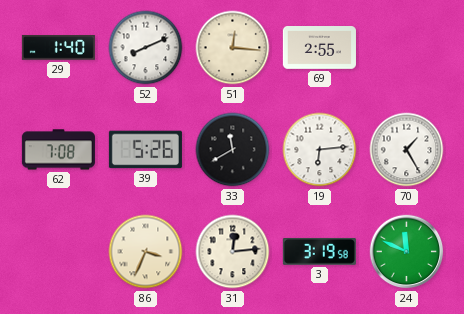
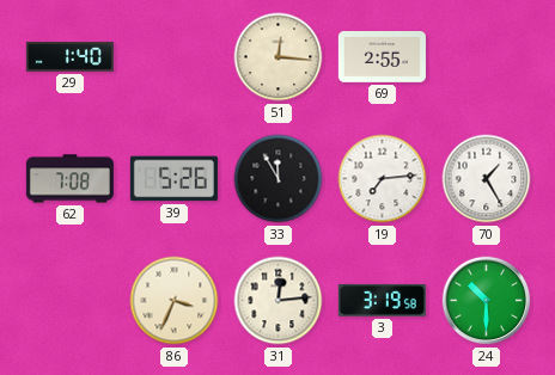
52: 8:11 -> none
33: 11:40 -> 11:55
19: 6:14 -> 7:14
24: 11:49 -> 10:30
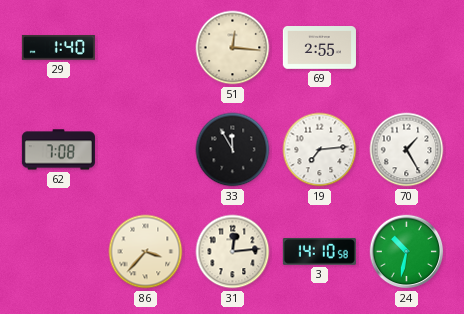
39: 5:26 -> none
86: 3:34 -> 3:37
3: 3:19 -> 14:10
24: 10:30 -> 10:32
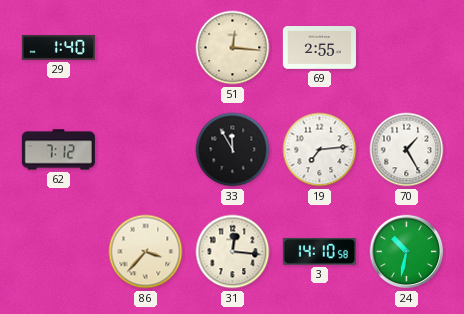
62: 7:08 -> 7:12
31: 12:14 -> 12:16
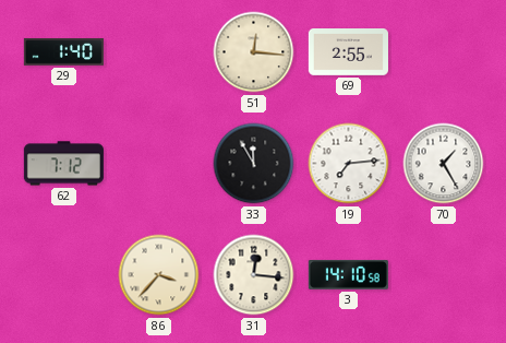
24: 10:32 -> none
